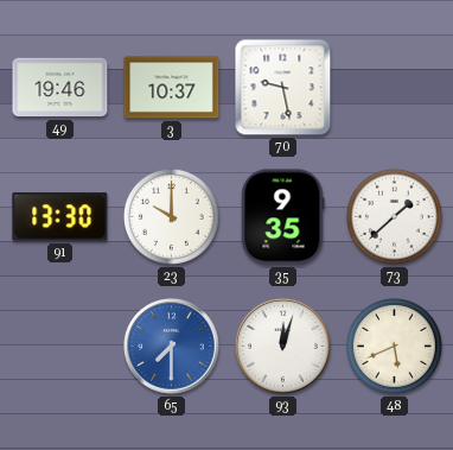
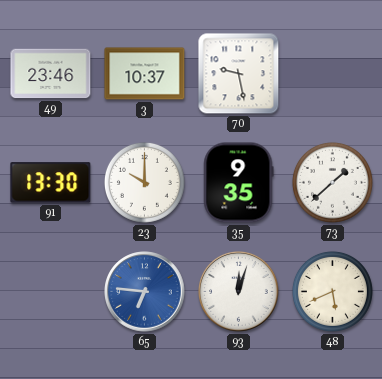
49: 19:46 -> 23:46
65: 7:30 -> 6:46
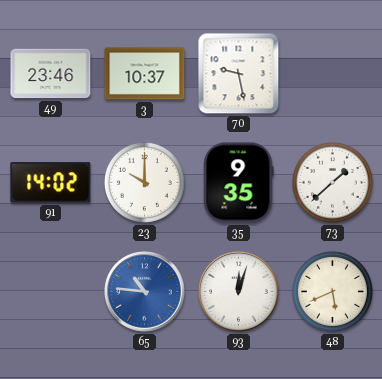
91: 13:30 -> 14:02
65: 6:46 -> 10:46
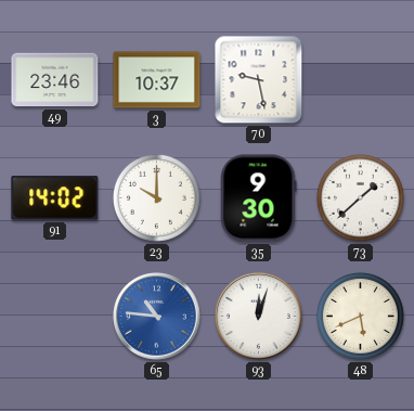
35: 9:35 -> 9:30
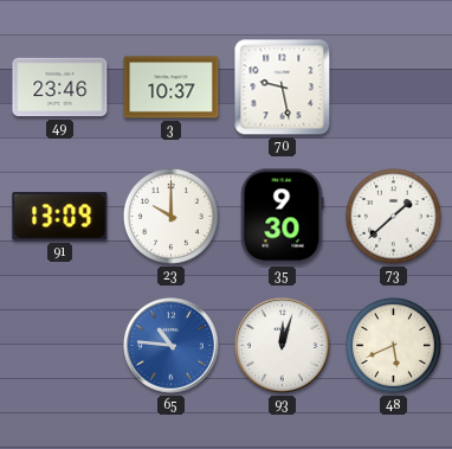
91: 14:02 -> 13:09
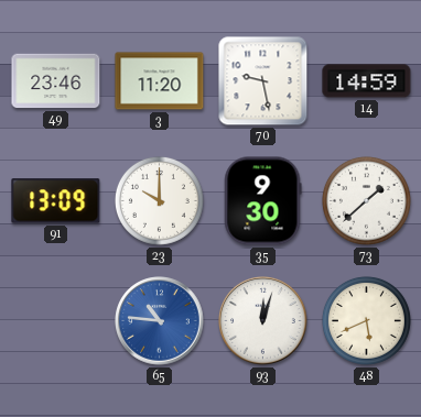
3: 10:37 -> 11:20
14: none -> 14:59
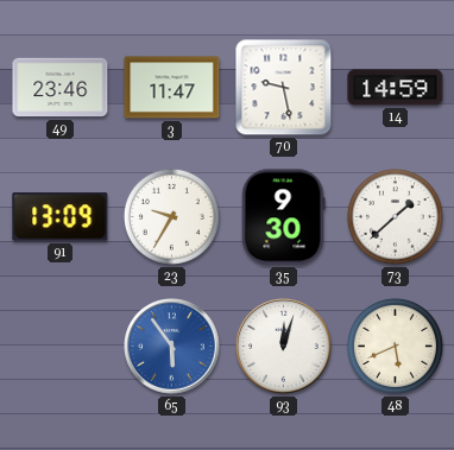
3: 11:20 -> 11:47
23: 10:00 -> 9:35
65: 10:46 -> 5:54
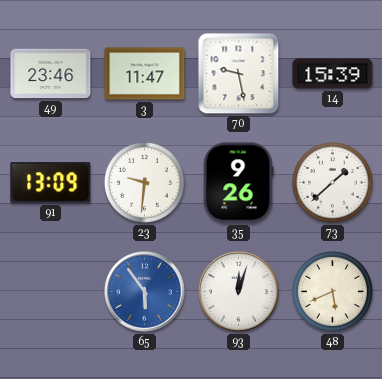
14: 14:59 -> 15:39
23: 9:35 -> 9:31
35: 9:30 -> 9:26
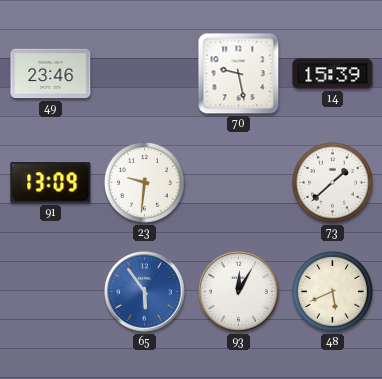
3: 11:47 -> none
35: 9:26 -> none
93: 12:03 -> 12:05
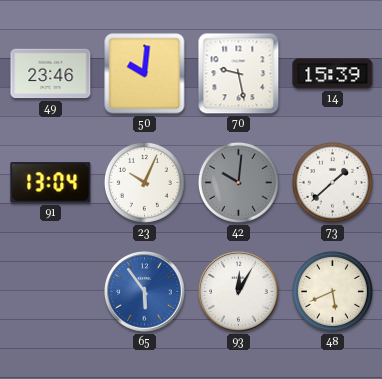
50: none -> 10:01
91: 13:09 -> 13:04
23: 9:31 -> 10:04
42: none -> 10:01
